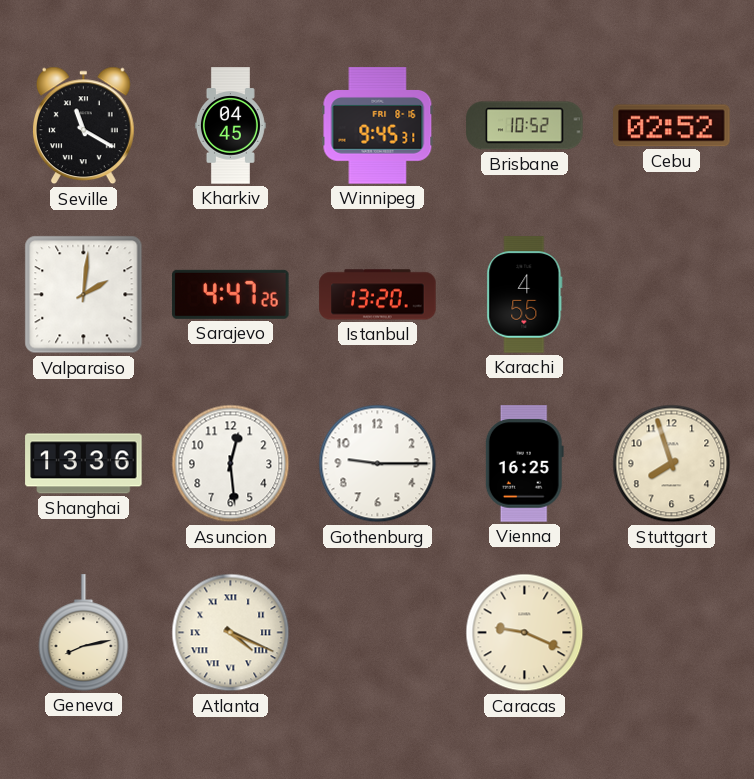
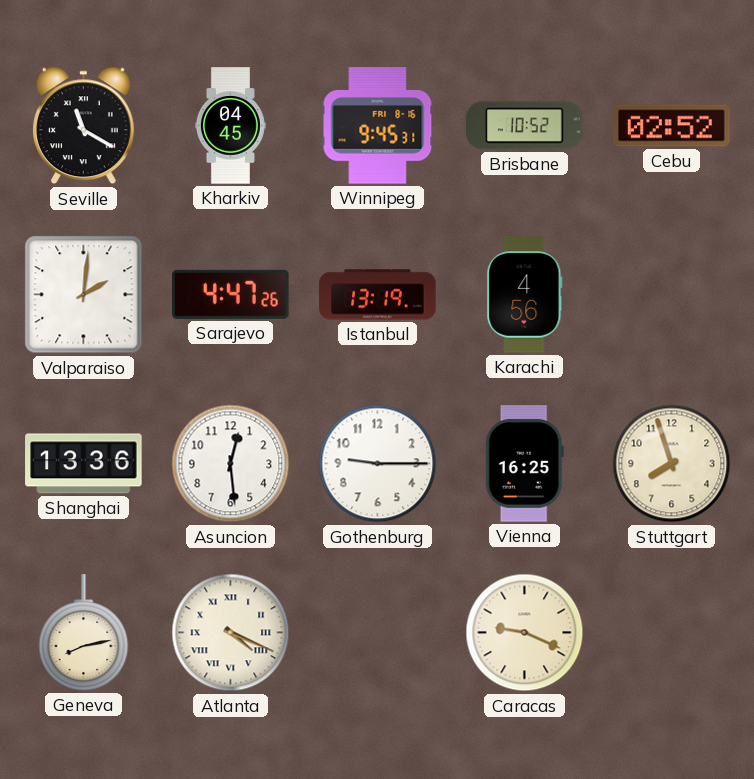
Istanbul: 13:20 -> 13:19
Karachi: 4:55 -> 4:56
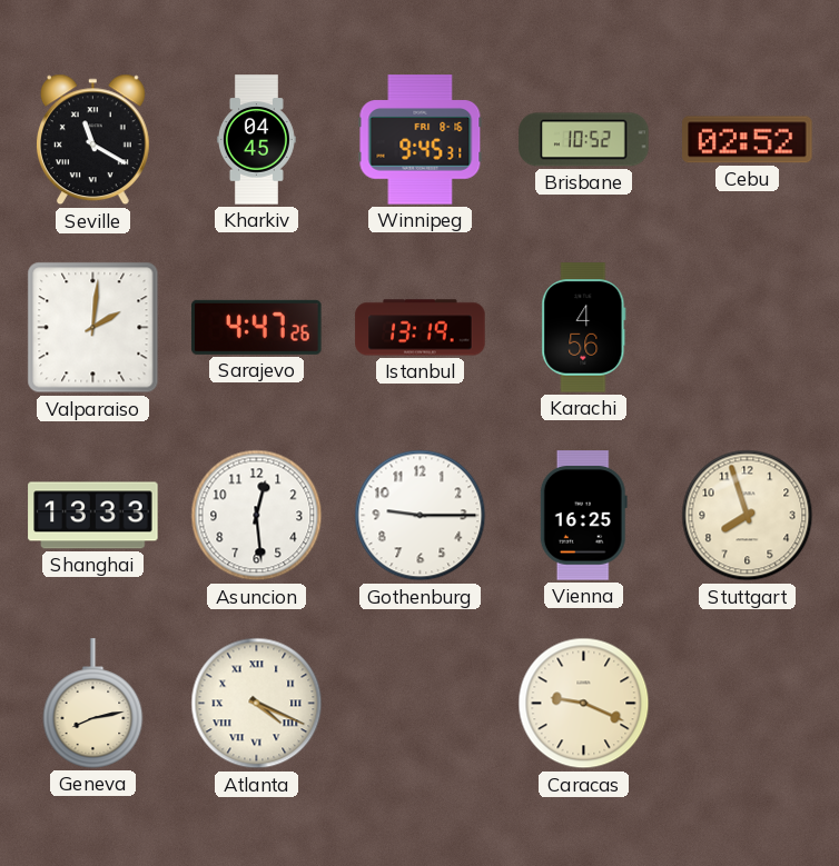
Shanghai: 13:36 -> 13:33
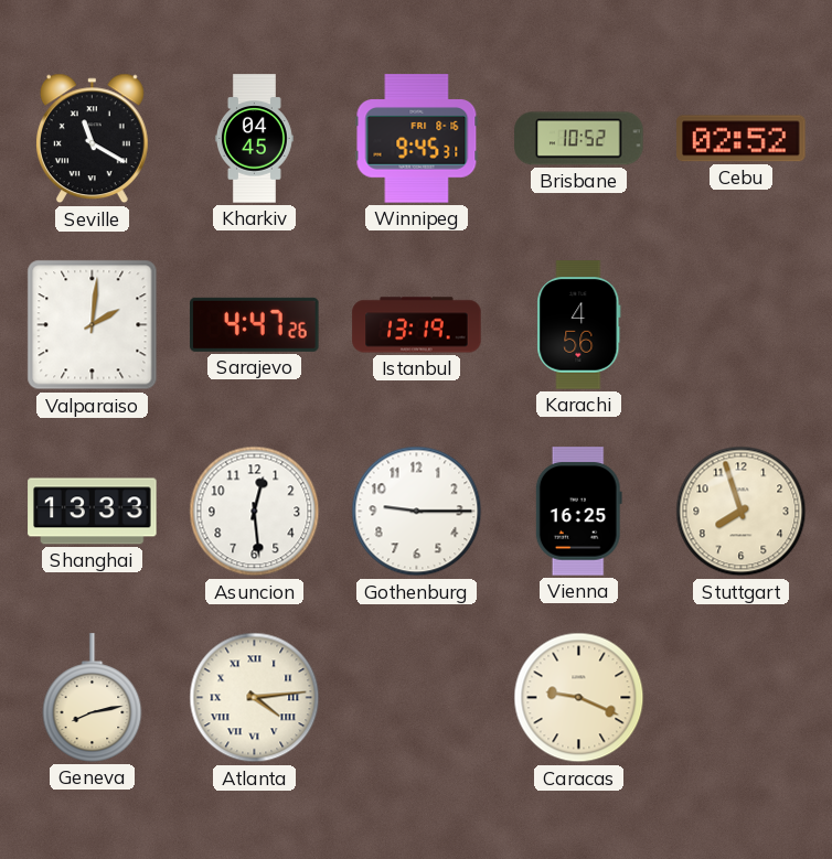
Atlanta: 4:19 -> 4:14
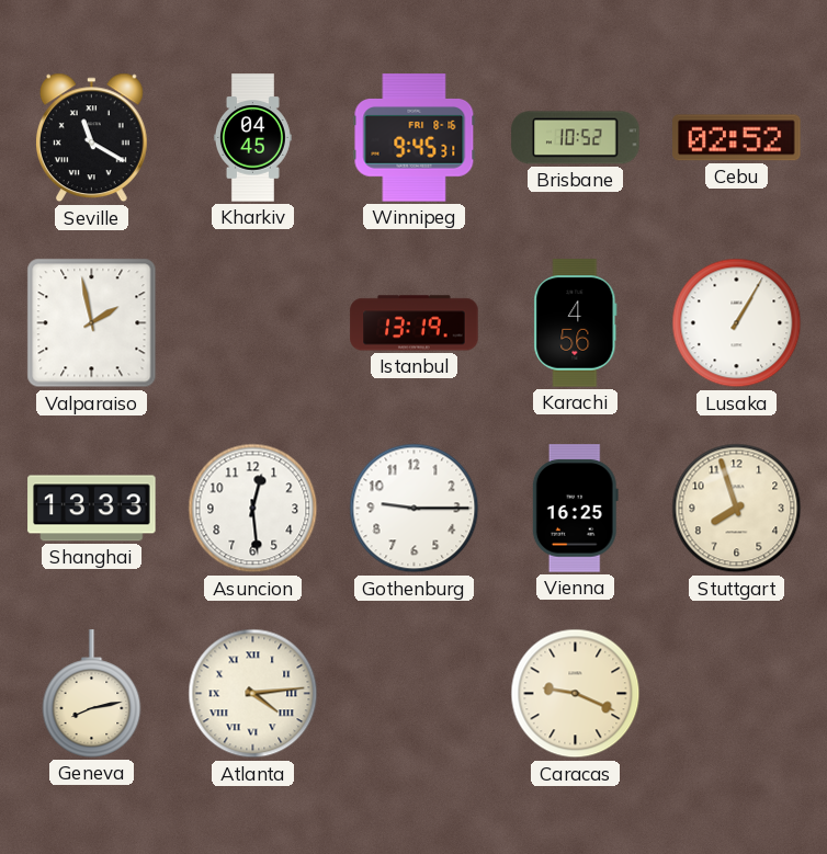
Valparaiso: 2:01 -> 1:58
Sarajevo: 4:47 -> none
Lusaka: none -> 1:05
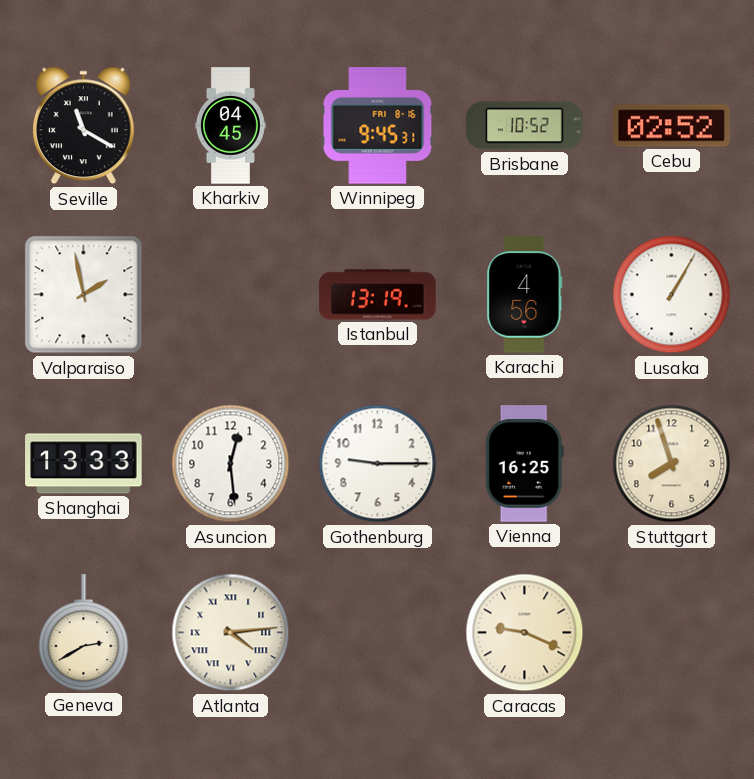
Geneva: 8:13 -> 2:40
